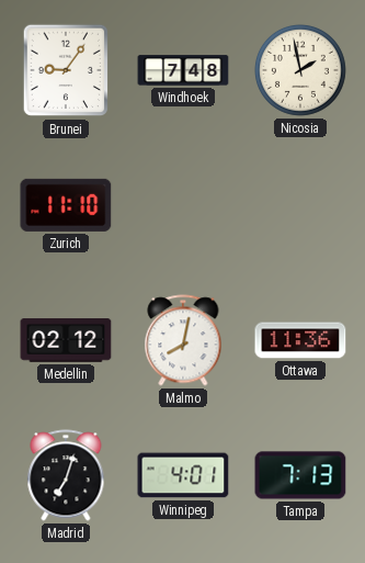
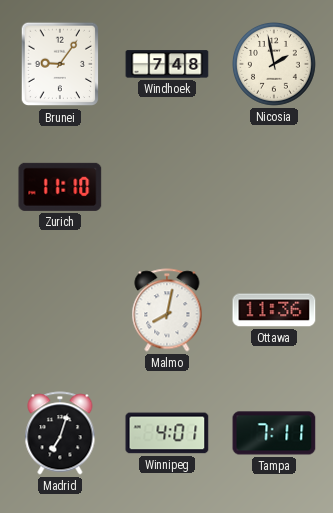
Medellin: 02:12 -> none
Tampa: 7:13 -> 7:11
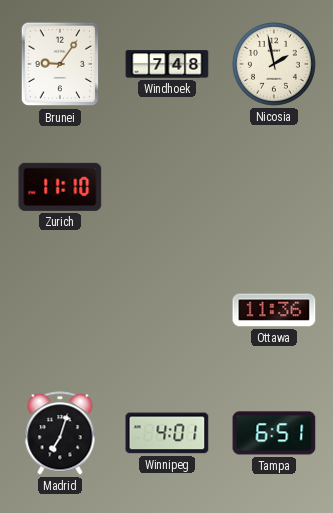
Malmo: 8:02 -> none
Tampa: 7:11 -> 6:51
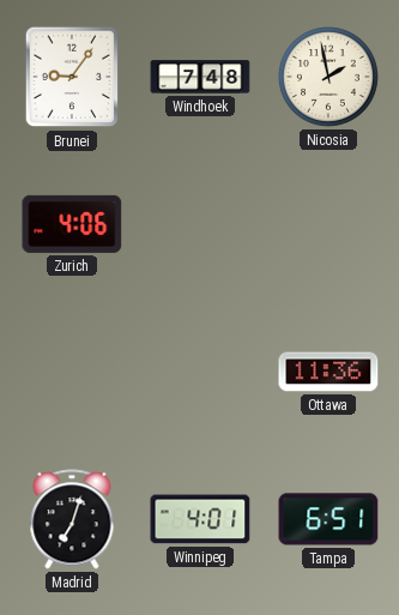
Zurich: 11:10 -> 4:06
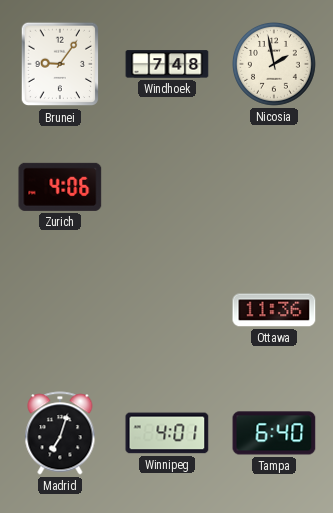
Tampa: 6:51 -> 6:40
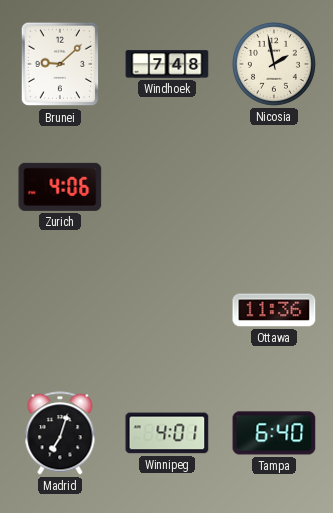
Brunei: 9:06 -> 9:08
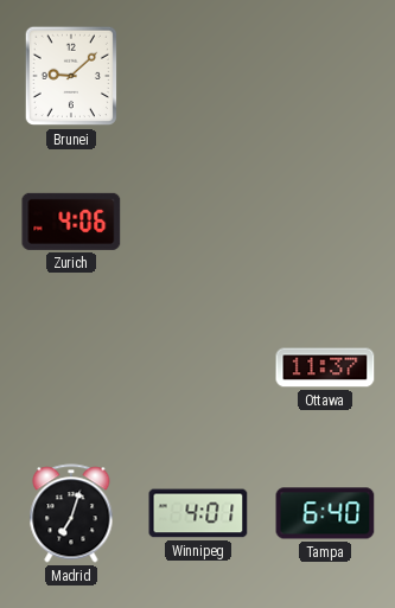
Windhoek: 7:48 -> none
Nicosia: 1:58 -> none
Ottawa: 11:36 -> 11:37
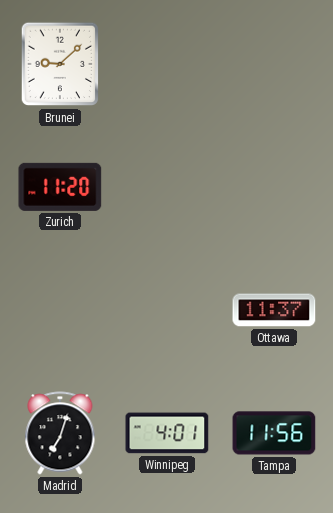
Zurich: 4:06 -> 11:20
Tampa: 6:40 -> 11:56
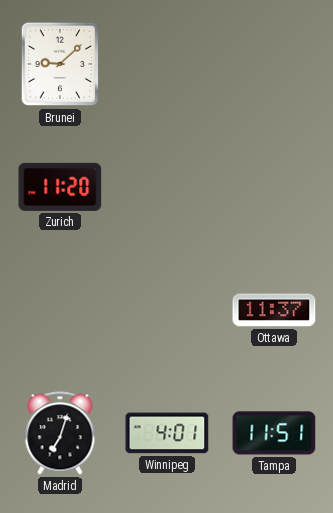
Tampa: 11:56 -> 11:51
